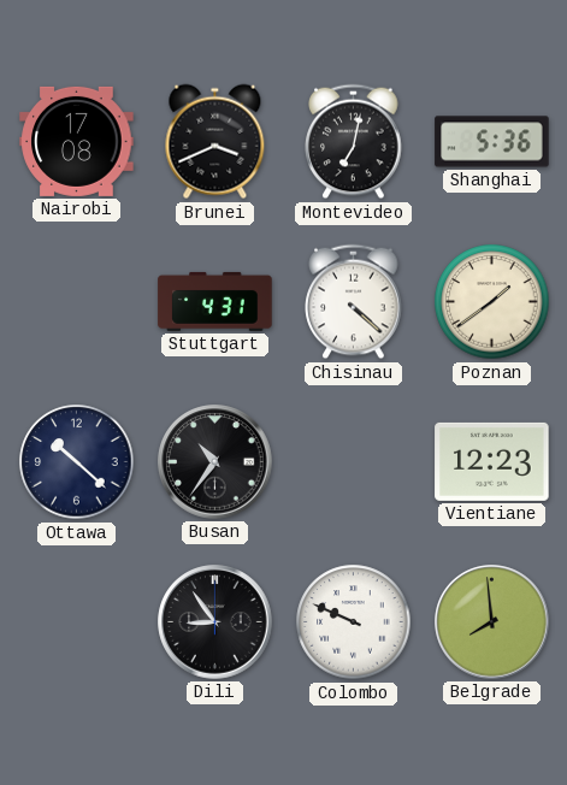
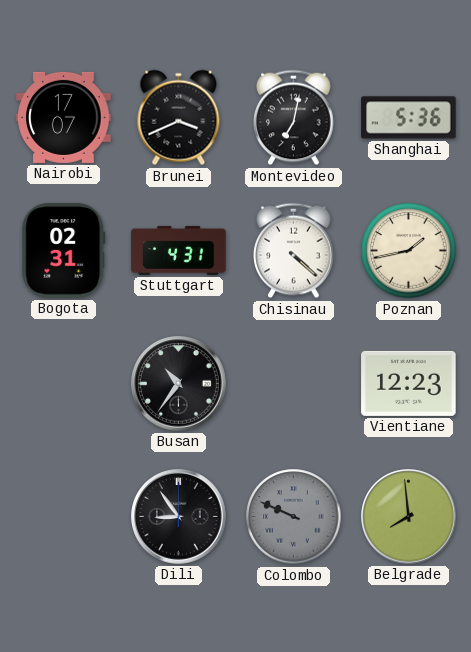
Nairobi: 17:08 -> 17:07
Bogota: none -> 02:31
Poznan: 1:39 -> 1:43
Ottawa: 10:22 -> none
Colombo dial: white -> grey
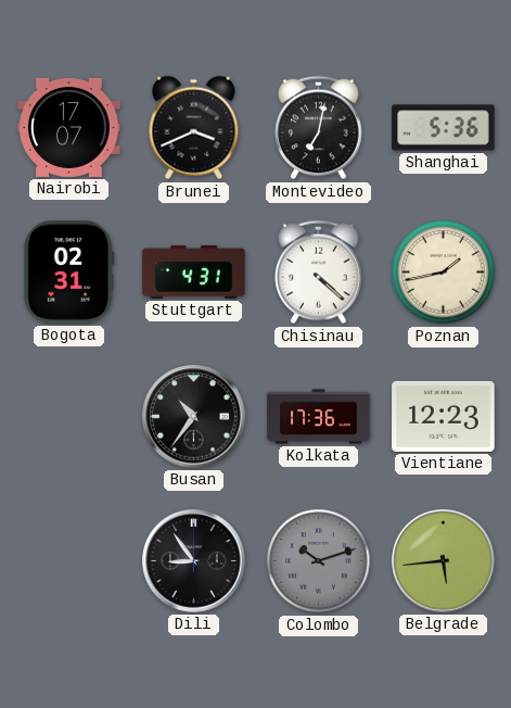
Kolkata: none -> 17:36
Colombo: 9:49 -> 10:12
Belgrade: 7:59 -> 5:44
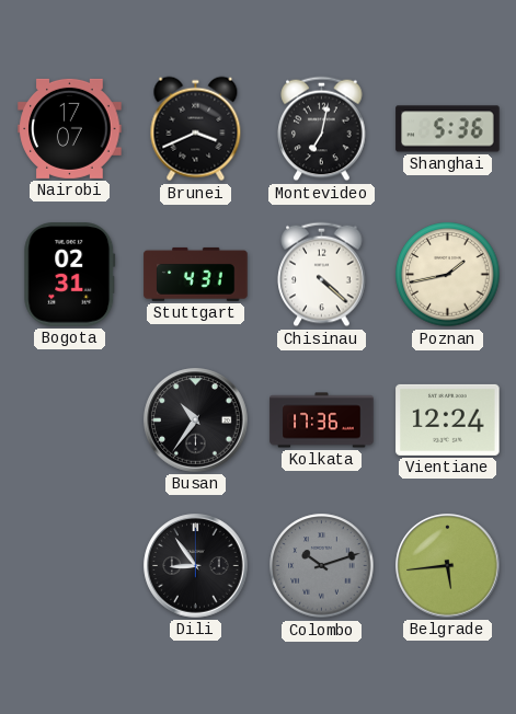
Vientiane: 12:23 -> 12:24
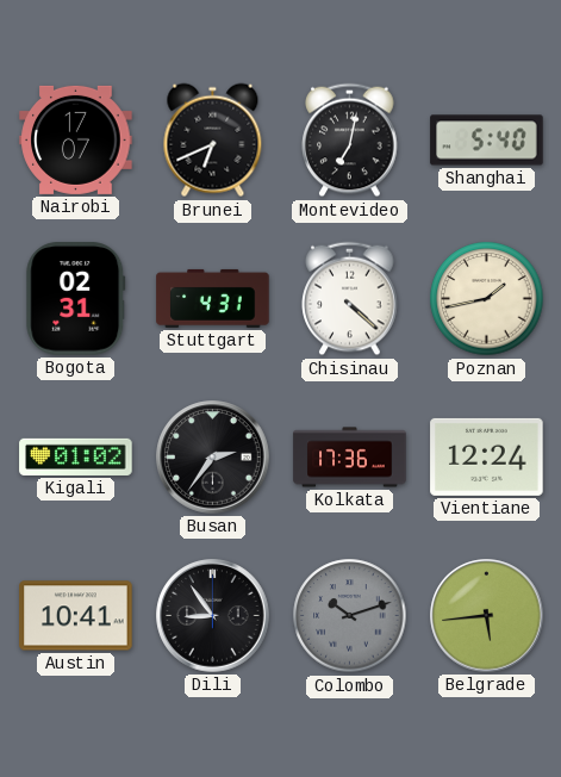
Brunei: 3:41 -> 6:41
Shanghai: 5:36 -> 5:40
Kigali: none -> 01:02
Busan: 10:36 -> 2:36
Austin: none -> 10:41
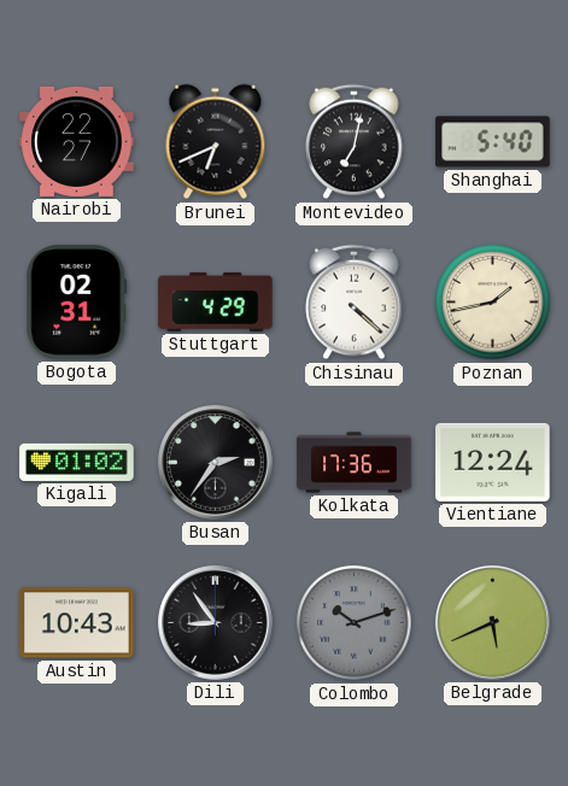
Nairobi: 17:07 -> 22:27
Stuttgart: 4:31 -> 4:29
Austin: 10:41 -> 10:43
Belgrade: 5:44 -> 5:41
